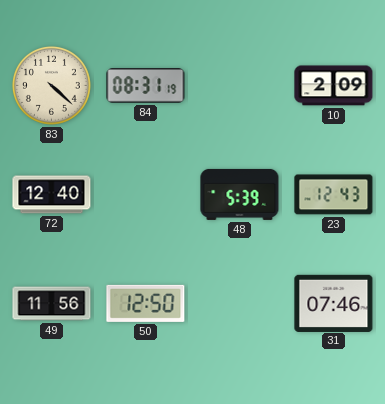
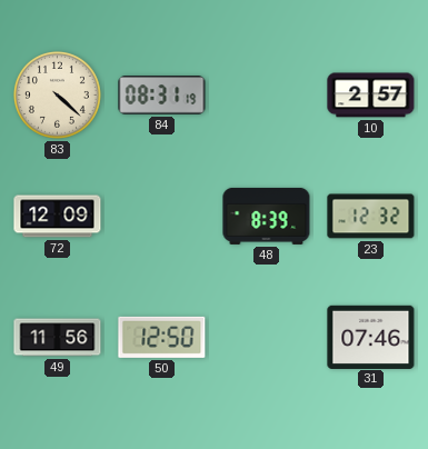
10: 2:09 -> 2:57
72: 12:40 -> 12:09
48: 5:39 -> 8:39
23: 12:43 -> 12:32
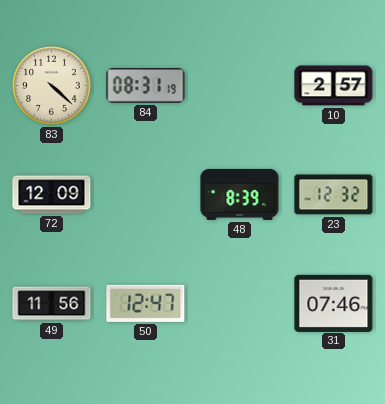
50: 12:50 -> 12:47
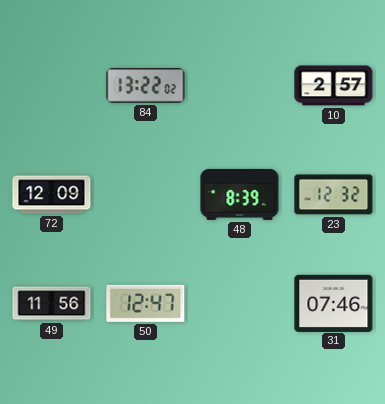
83: 4:22 -> none
84: 08:31 -> 13:22
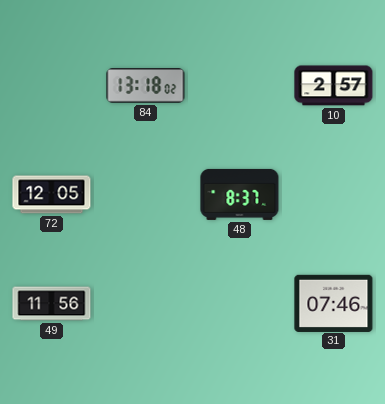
84: 13:22 -> 13:18
72: 12:09 -> 12:05
48: 8:39 -> 8:37
23: 12:32 -> none
50: 12:47 -> none
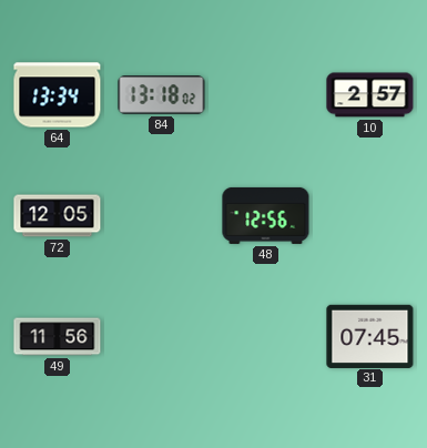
64: none -> 13:34
48: 8:37 -> 12:56
31: 07:46 -> 07:45
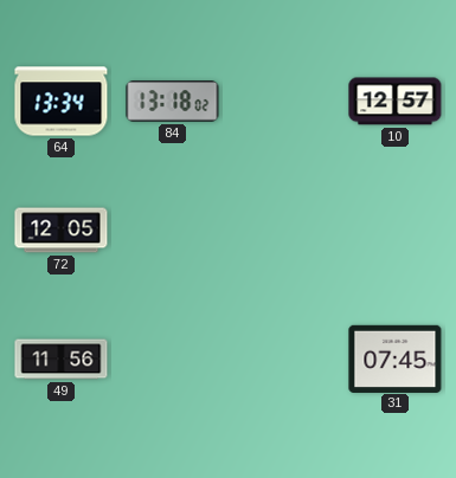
10: 2:57 -> 12:57
48: 12:56 -> none
